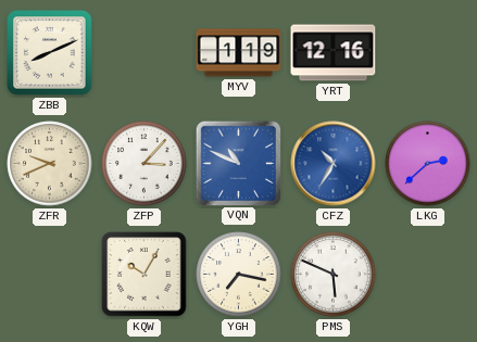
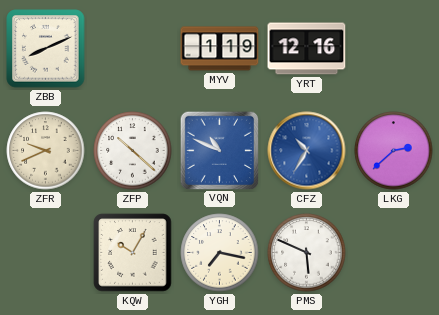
ZFP: 3:07 -> 10:22
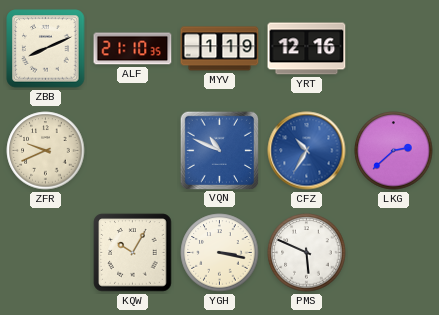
ALF: none -> 21:10
ZFP: 10:22 -> none
YGH: 7:17 -> 3:17
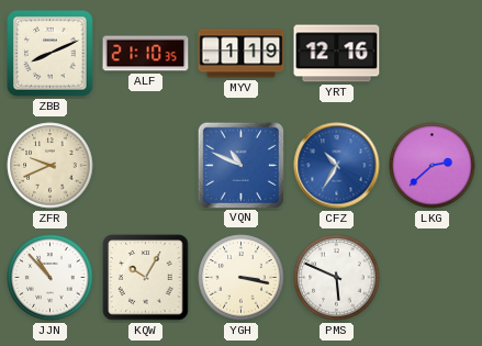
JJN: none -> 10:53
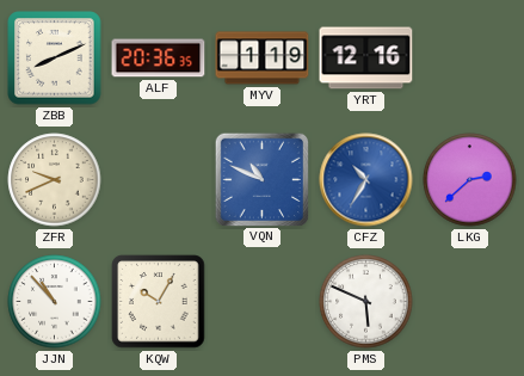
ALF: 21:10 -> 20:36
YGH: 3:17 -> none
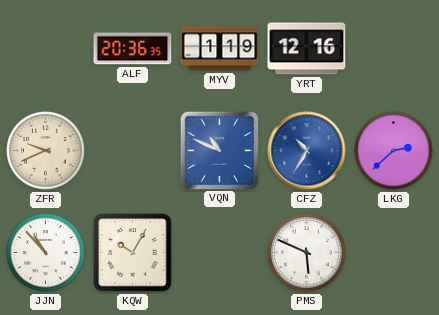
ZBB: 8:11 -> none
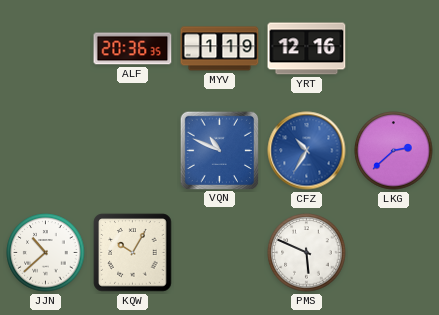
ZFR: 9:41 -> none
JJN: 10:53 -> 10:38
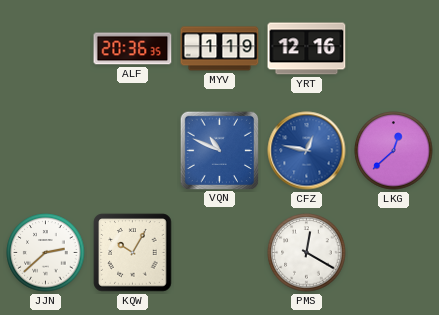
CFZ: 10:35 -> 12:47
LKG: 2:38 -> 12:38
JJN: 10:38 -> 2:38
PMS: 5:49 -> 12:20
